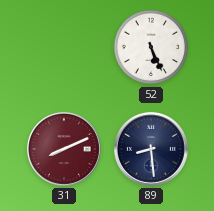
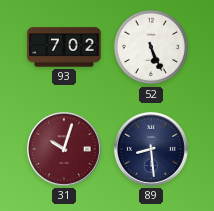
93: none -> 7:02
31: 8:11 -> 10:03
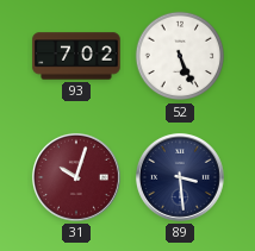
89: 8:29 -> 3:29
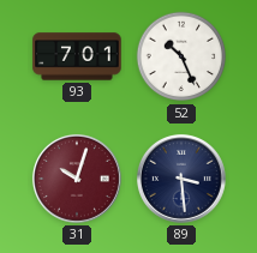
93: 7:02 -> 7:01
52: 5:26 -> 10:26
